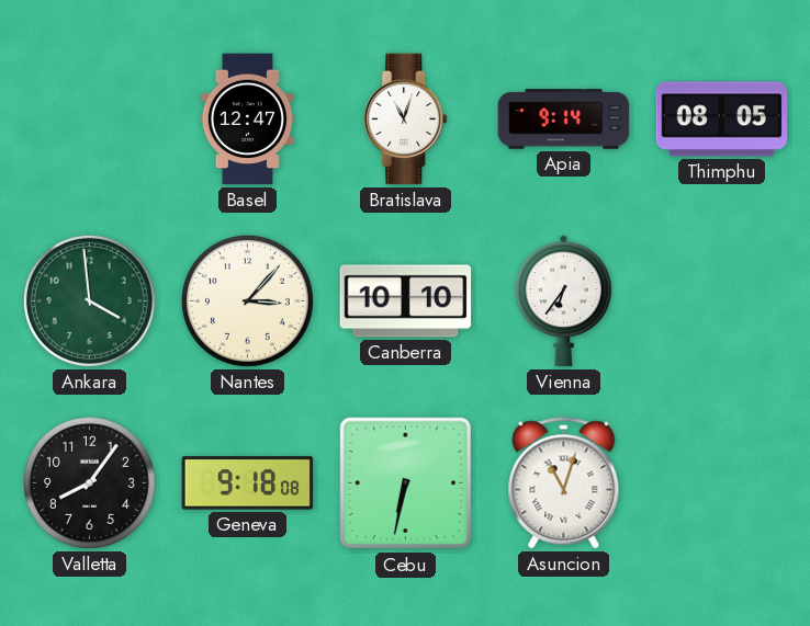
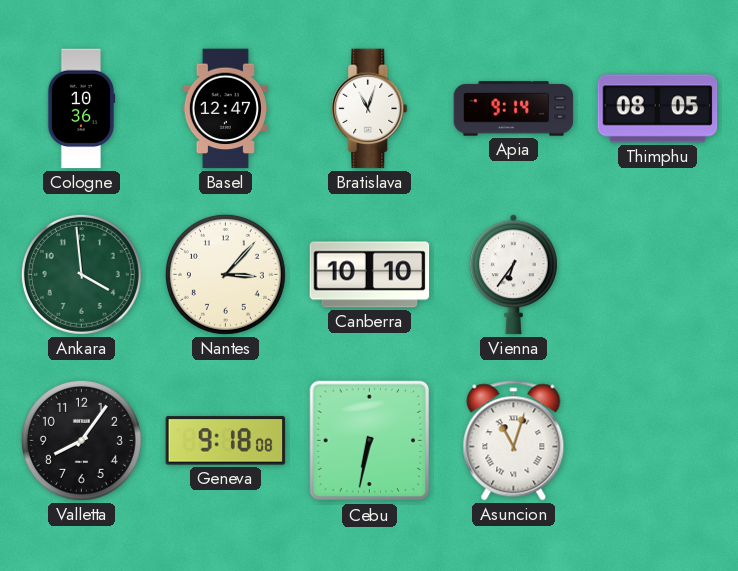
Cologne: none -> 10:36
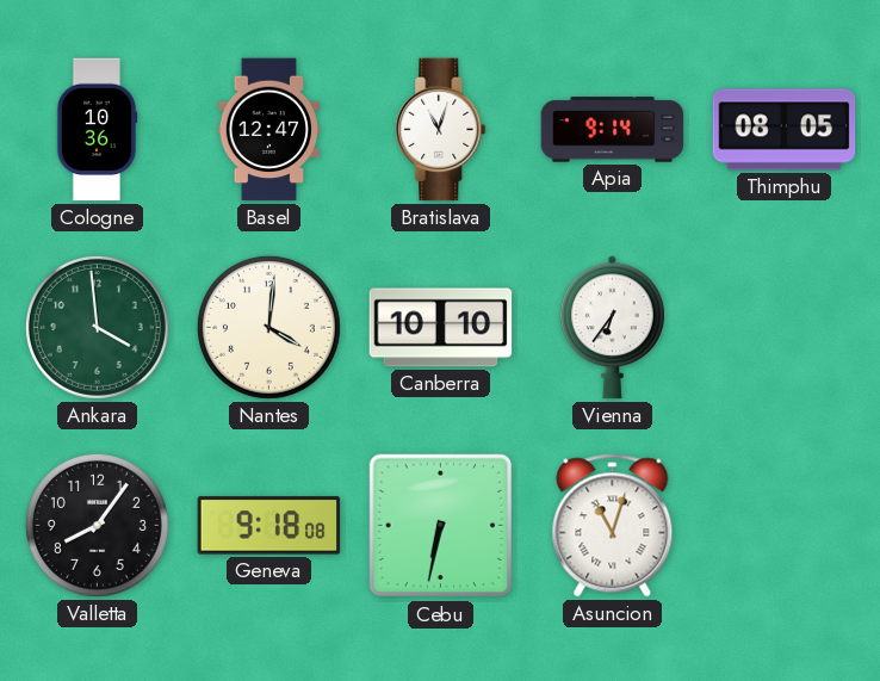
Nantes: 3:07 -> 4:01
